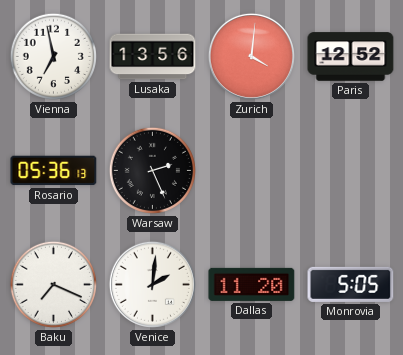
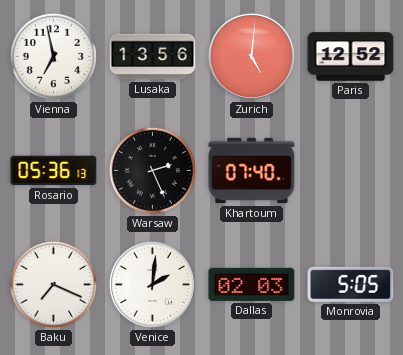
Zurich: 4:01 -> 5:01
Khartoum: none -> 07:40
Dallas: 11:20 -> 02:03
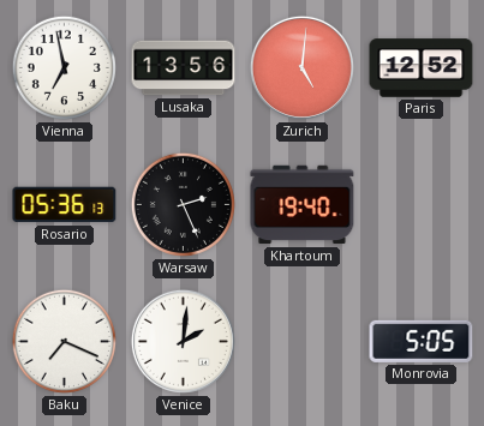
Khartoum: 07:40 -> 19:40
Dallas: 02:03 -> none
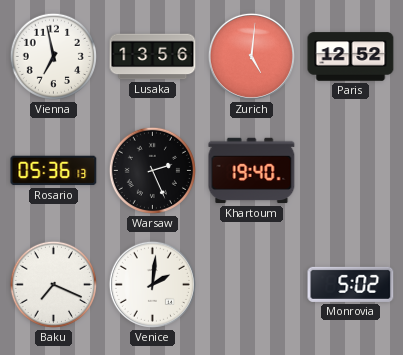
Monrovia: 5:05 -> 5:02
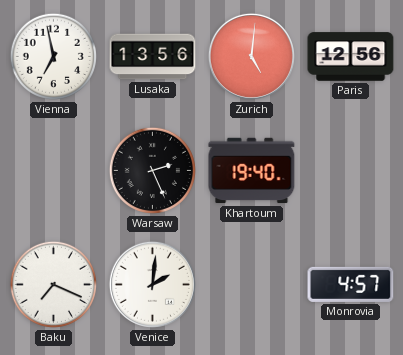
Paris: 12:52 -> 12:56
Rosario: 05:36 -> none
Monrovia: 5:02 -> 4:57
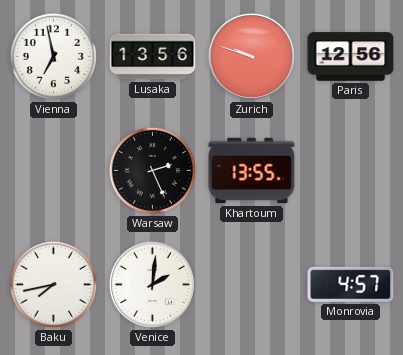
Zurich: 5:01 -> 9:48
Khartoum: 19:40 -> 13:55
Baku: 7:19 -> 7:43
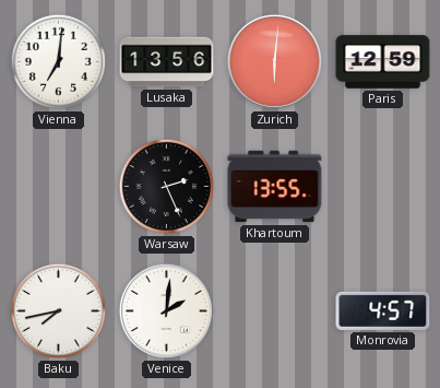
Vienna: 6:58 -> 7:01
Zurich: 9:48 -> 6:01
Paris: 12:56 -> 12:59
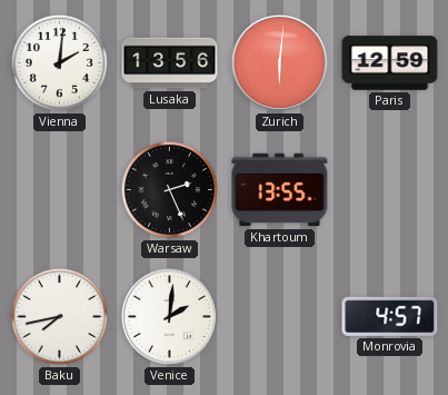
Vienna: 7:01 -> 2:01
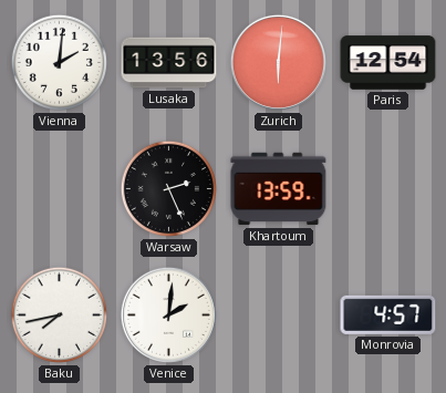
Paris: 12:59 -> 12:54
Khartoum: 13:55 -> 13:59
